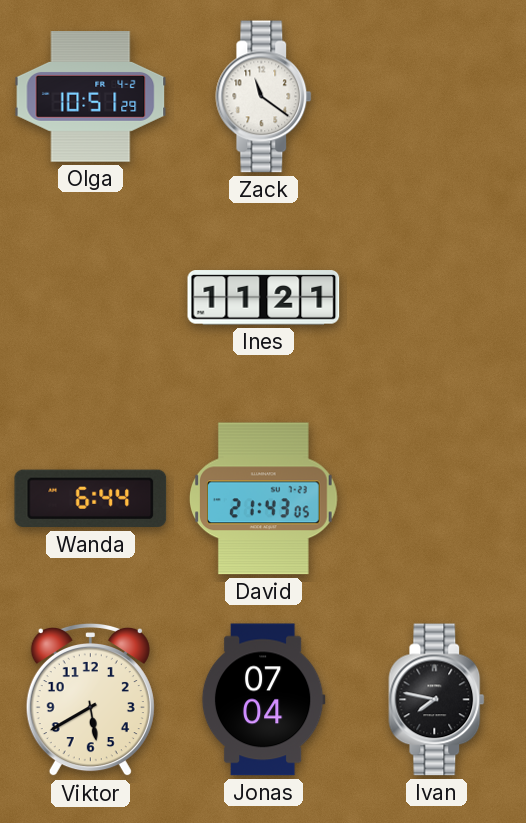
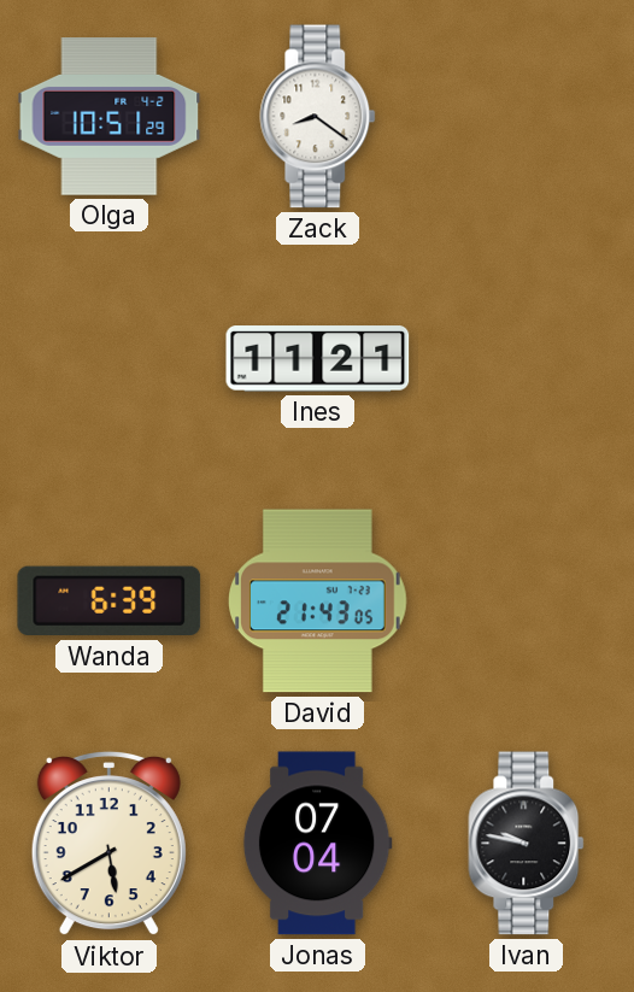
Zack: 11:21 -> 8:21
Wanda: 6:44 -> 6:39
Ivan: 7:47 -> 9:47
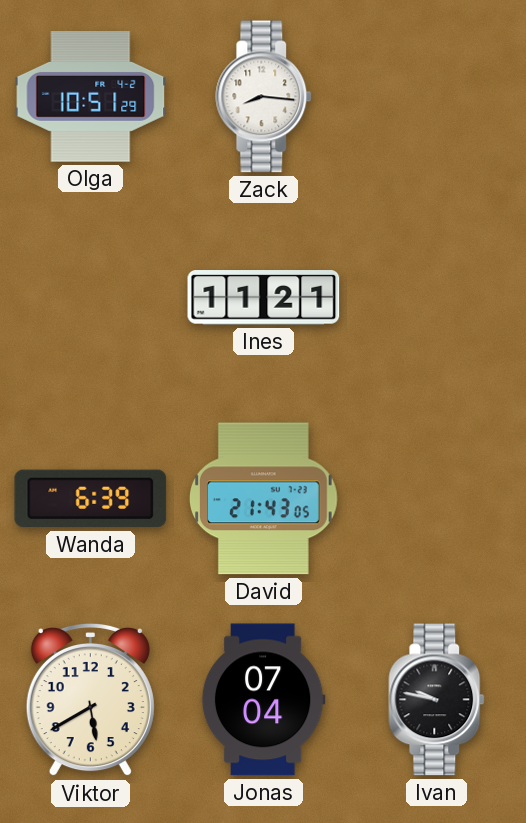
Zack: 8:21 -> 8:16
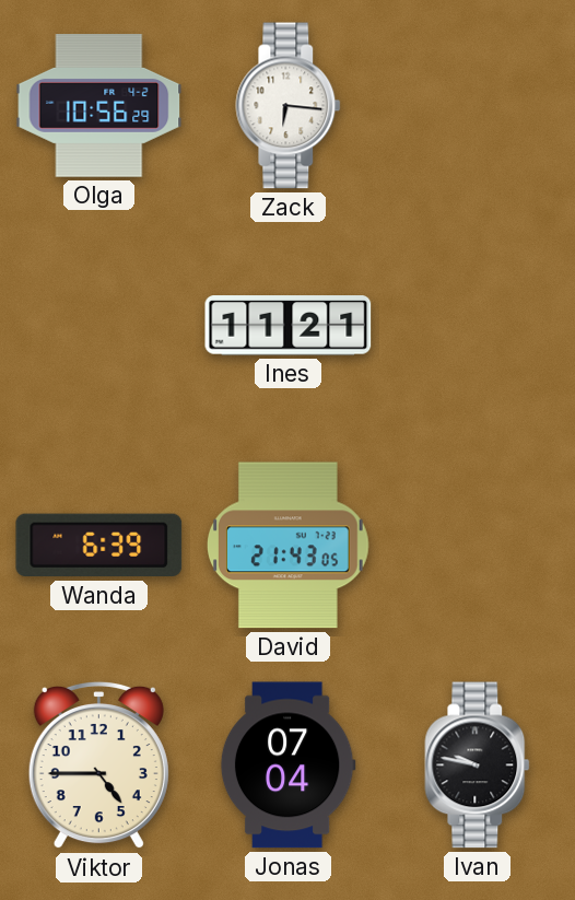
Olga: 10:51 -> 10:56
Zack: 8:16 -> 6:16
Viktor: 5:40 -> 4:45
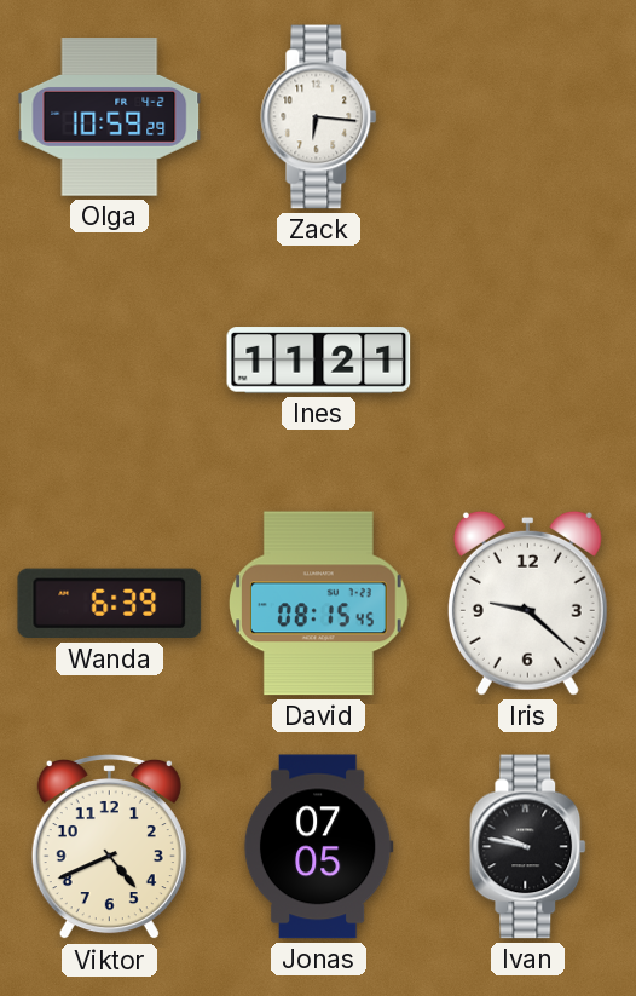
Olga: 10:56 -> 10:59
David: 21:43 -> 08:15
Iris: none -> 9:22
Viktor: 4:45 -> 4:41
Jonas: 07:04 -> 07:05
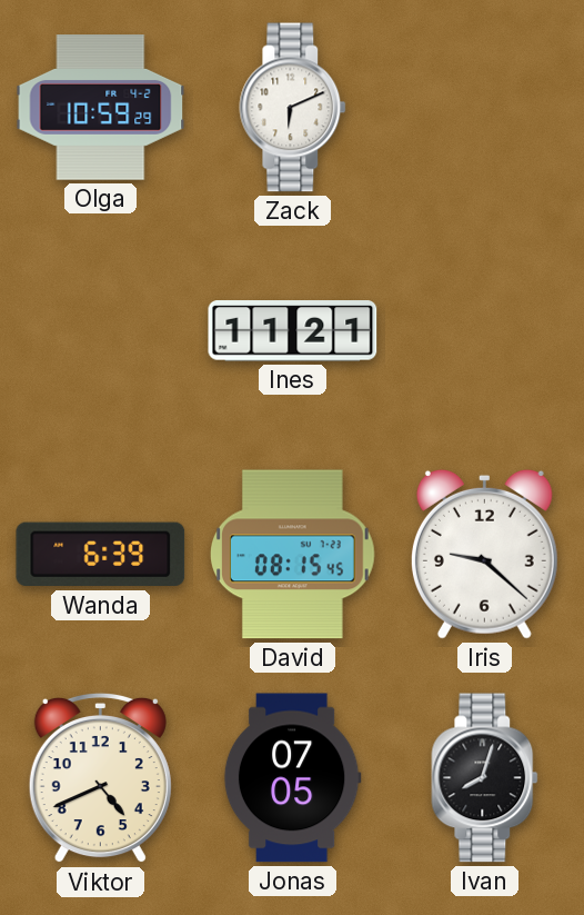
Zack: 6:16 -> 6:11
Ivan: 9:47 -> 8:03
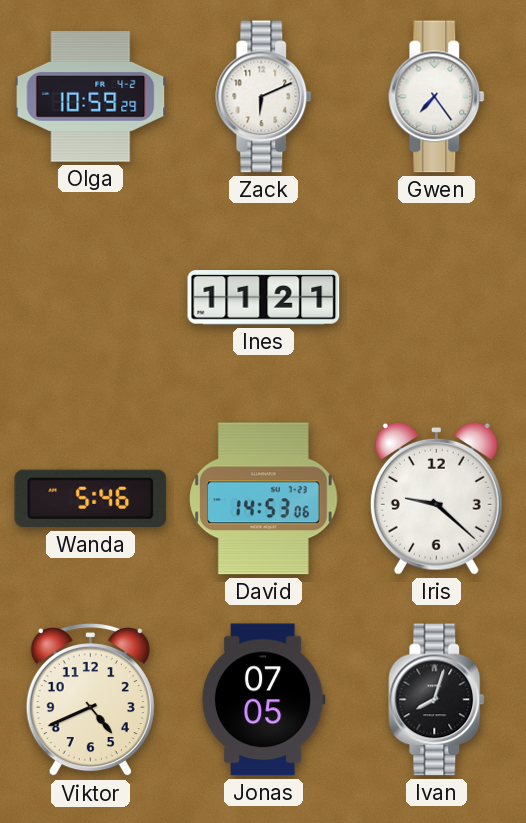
Gwen: none -> 7:24
Wanda: 6:39 -> 5:46
David: 08:15 -> 14:53
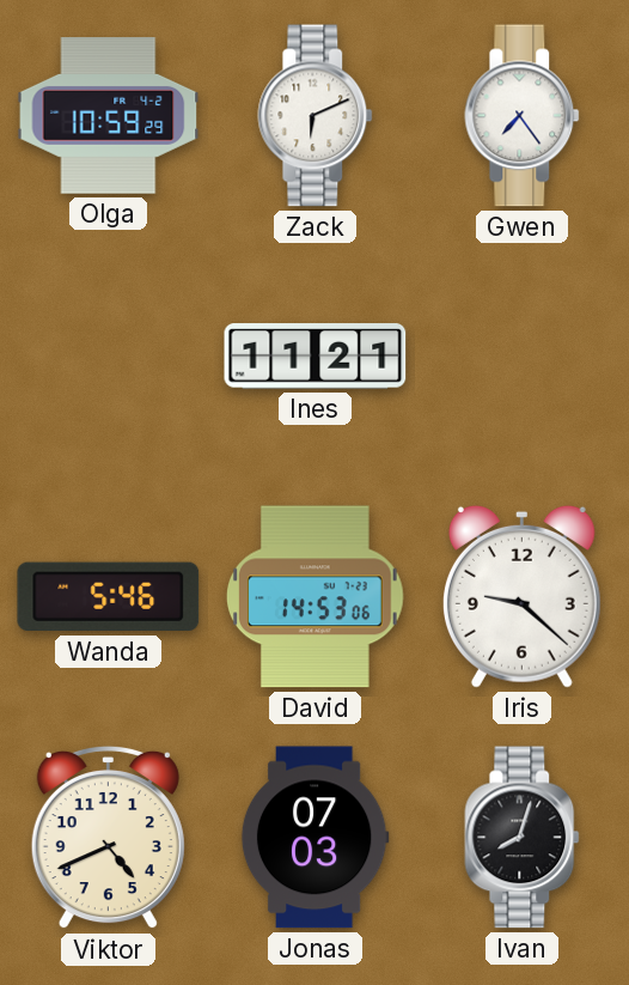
Jonas: 07:05 -> 07:03
